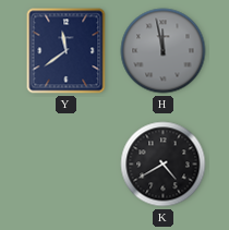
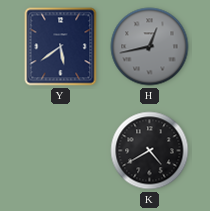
Y: 11:39 -> 5:39
H: 11:58 -> 12:43
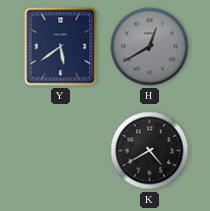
H: 12:43 -> 12:40
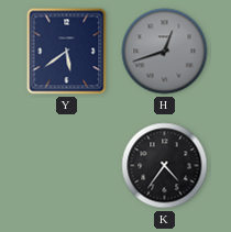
H: 12:40 -> 12:42
K: 4:40 -> 4:36
